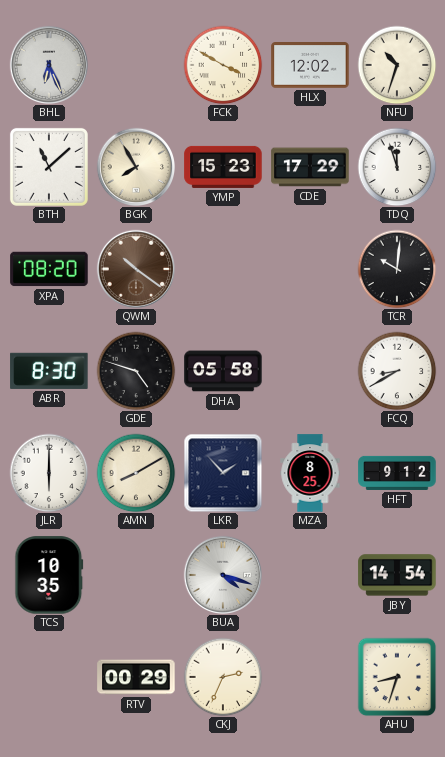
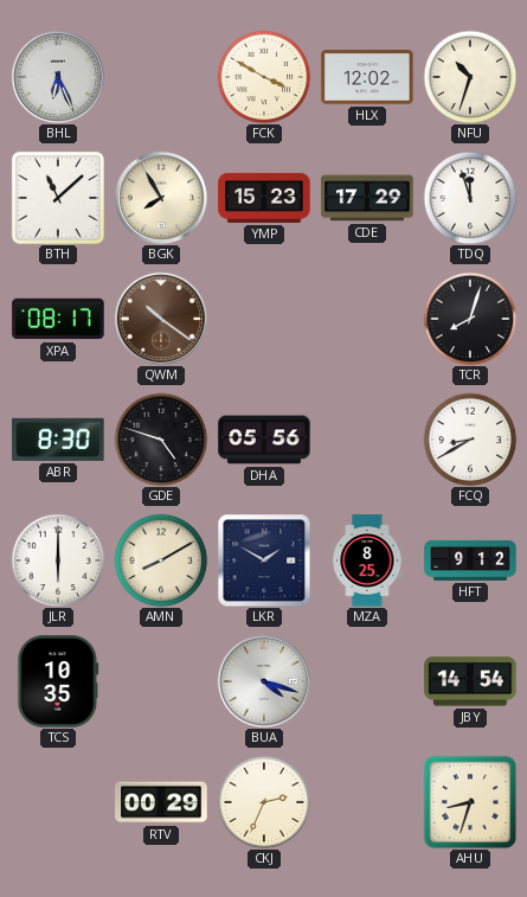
XPA: 08:20 -> 08:17
TCR: 10:01 -> 8:03
DHA: 05:58 -> 05:56
LKR: 1:53 -> 1:50
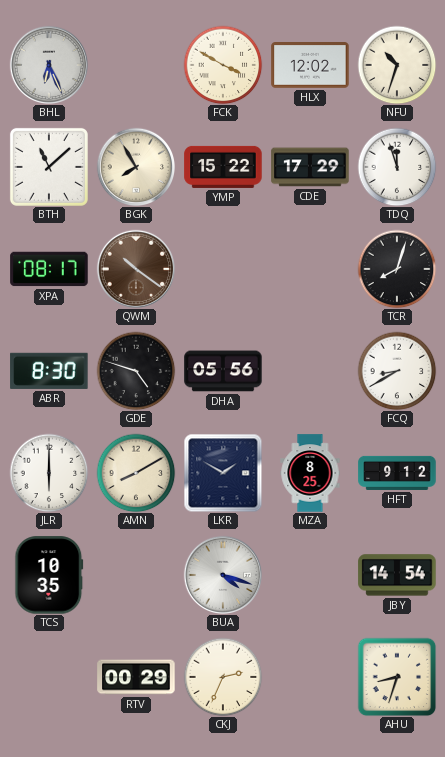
YMP: 15:23 -> 15:22
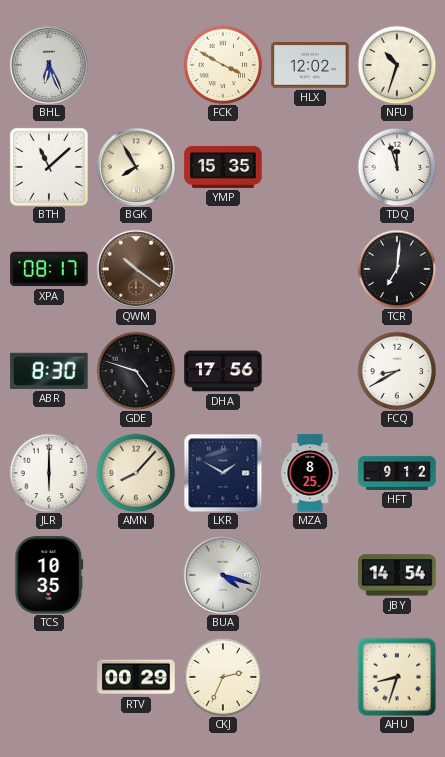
YMP: 15:22 -> 15:35
CDE: 17:29 -> none
TCR: 8:03 -> 7:01
DHA: 05:56 -> 17:56
AMN: 8:10 -> 8:07
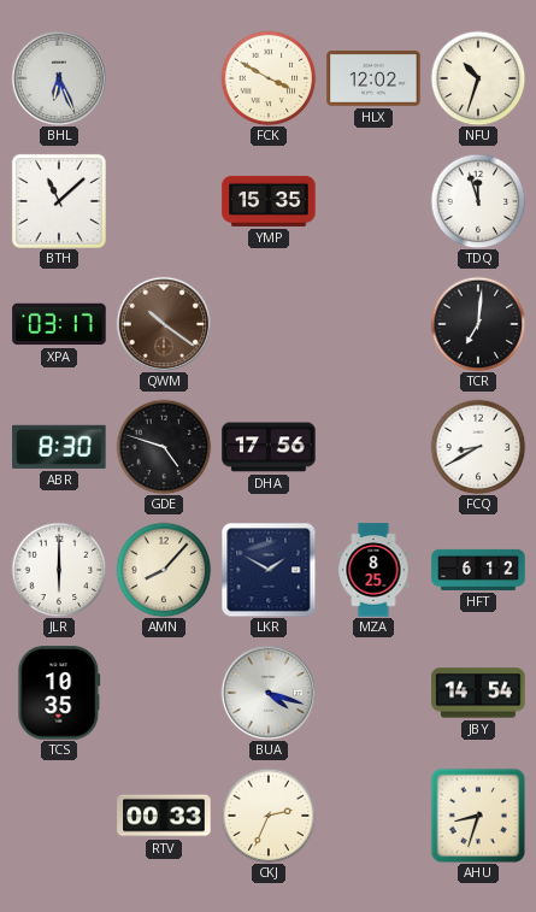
BGK: 7:55 -> none
XPA: 08:17 -> 03:17
HFT: 9:12 -> 6:12
RTV: 00:29 -> 00:33
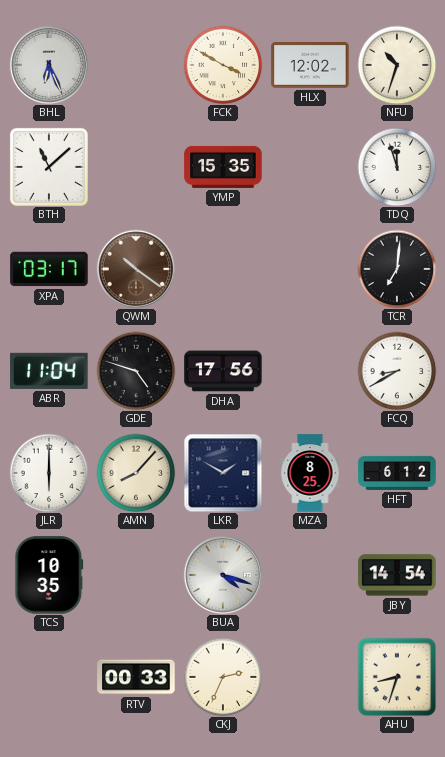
ABR: 8:30 -> 11:04
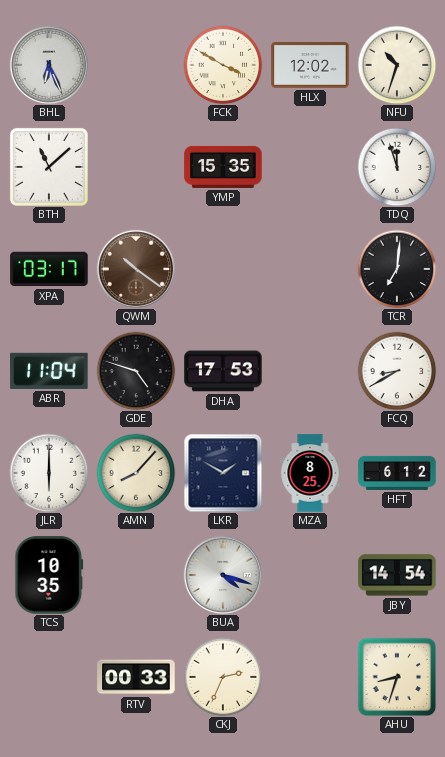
DHA: 17:56 -> 17:53
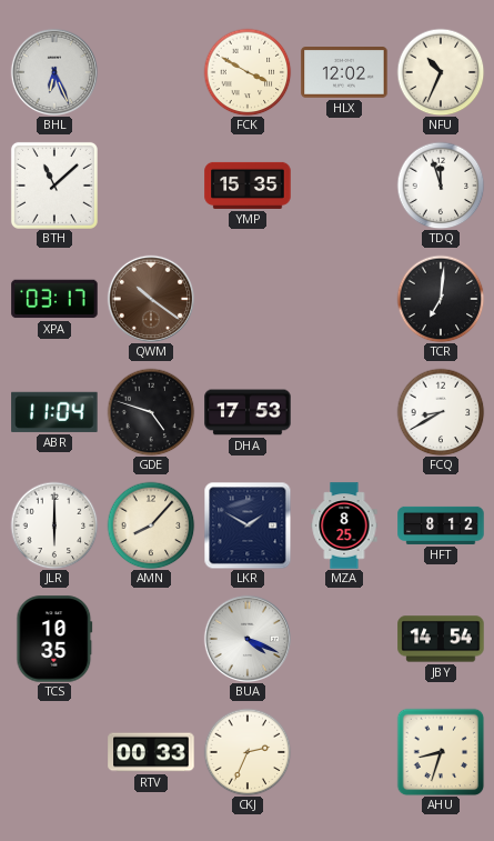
NFU: 10:33 -> 10:34
HFT: 6:12 -> 8:12
BUA: 4:18 -> 4:19
